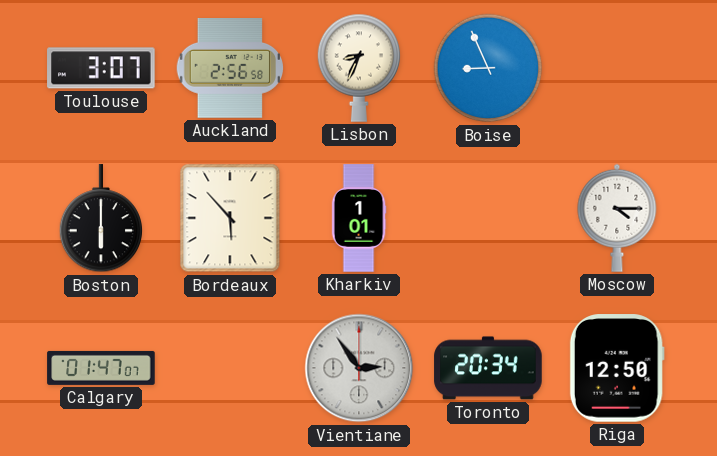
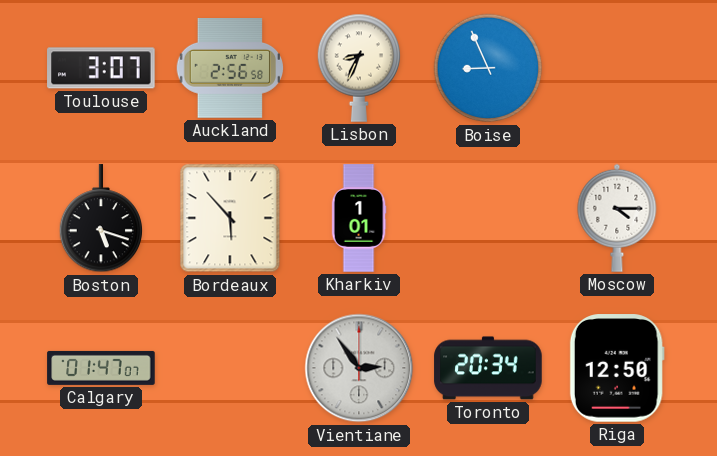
Boston: 6:00 -> 5:18
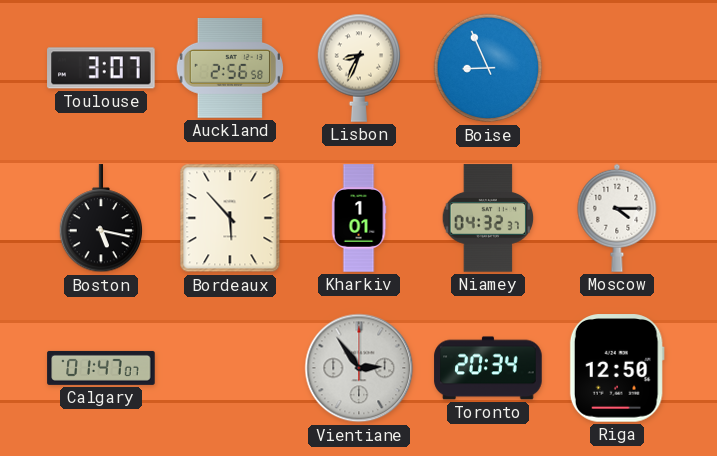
Boston: 5:18 -> 5:17
Niamey: none -> 04:32
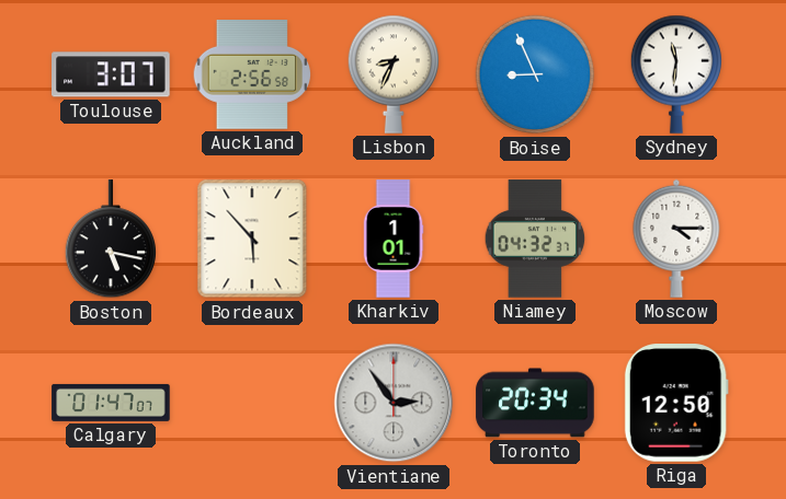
Sydney: none -> 11:31
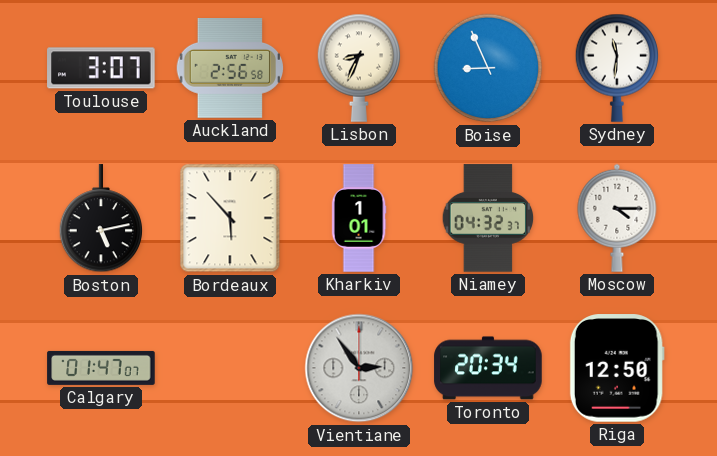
Boston: 5:17 -> 5:13
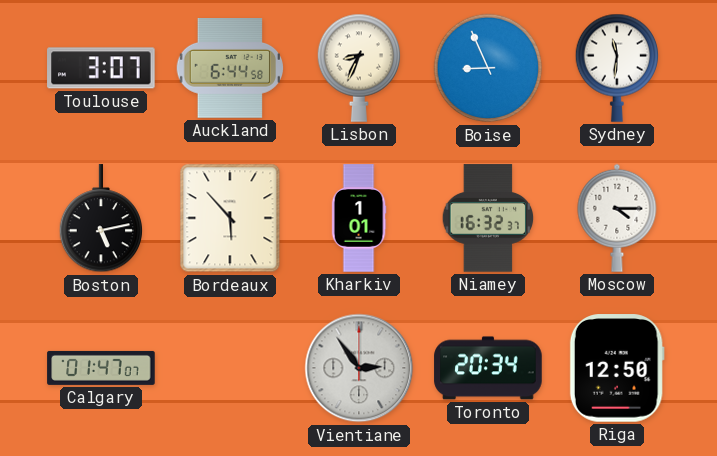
Auckland: 2:56 -> 6:44
Niamey: 04:32 -> 16:32
